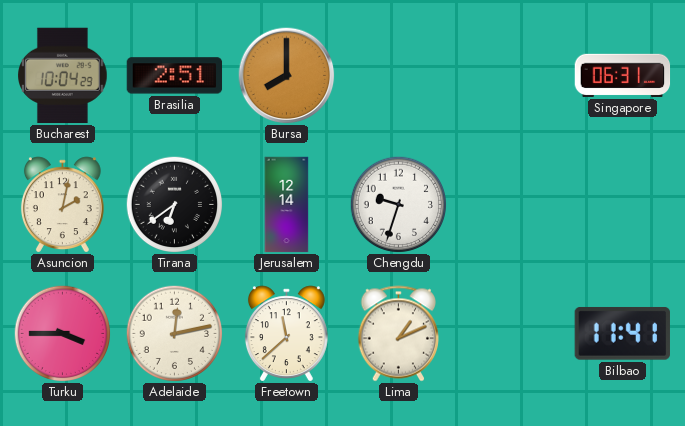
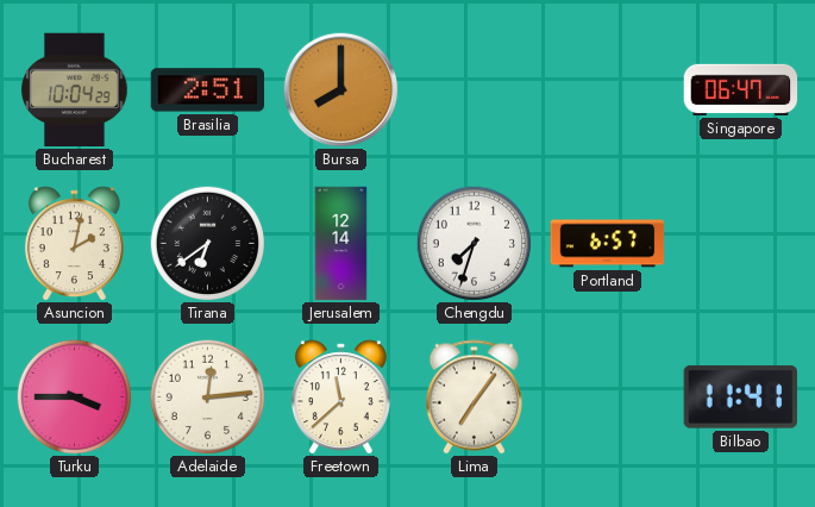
Singapore: 06:31 -> 06:47
Chengdu: 9:33 -> 7:33
Portland: none -> 6:57
Adelaide: 12:13 -> 12:14
Lima: 1:11 -> 7:06
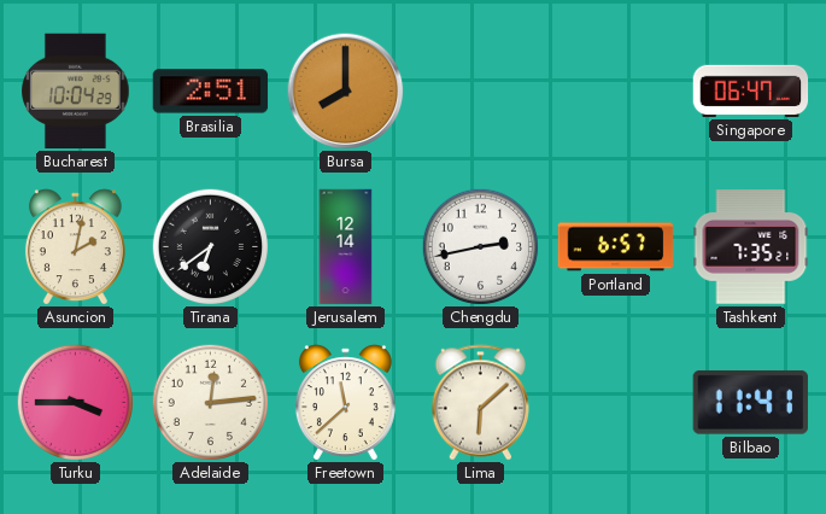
Chengdu: 7:33 -> 2:43
Tashkent: none -> 7:35
Lima: 7:06 -> 6:08
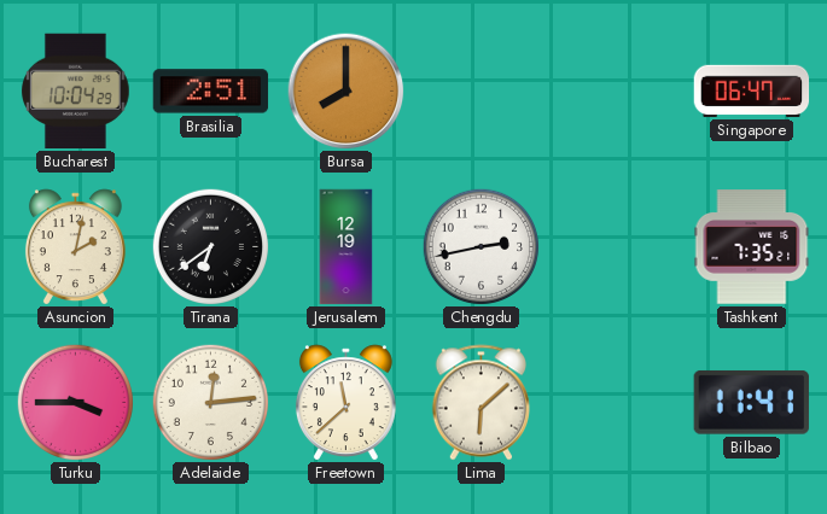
Jerusalem: 12:14 -> 12:19
Portland: 6:57 -> none
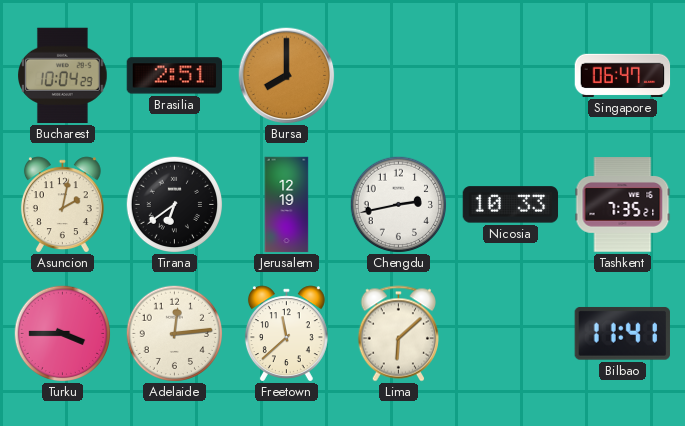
Nicosia: none -> 10:33
